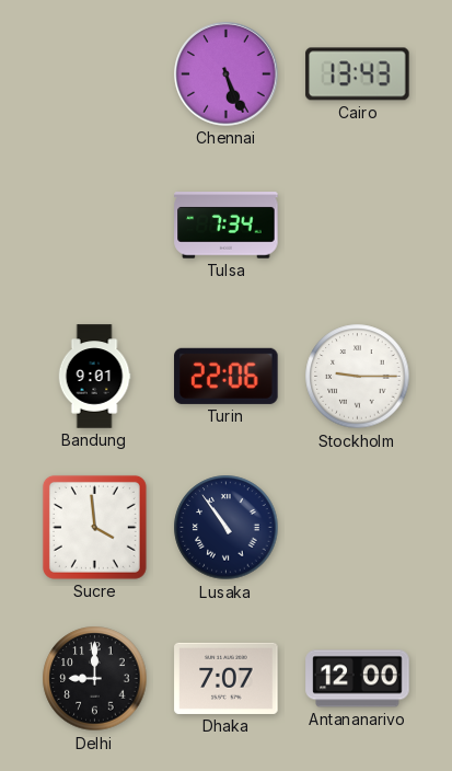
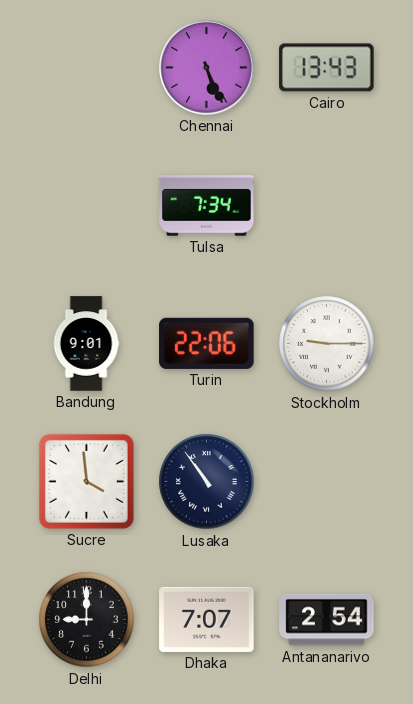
Antananarivo: 12:00 -> 2:54
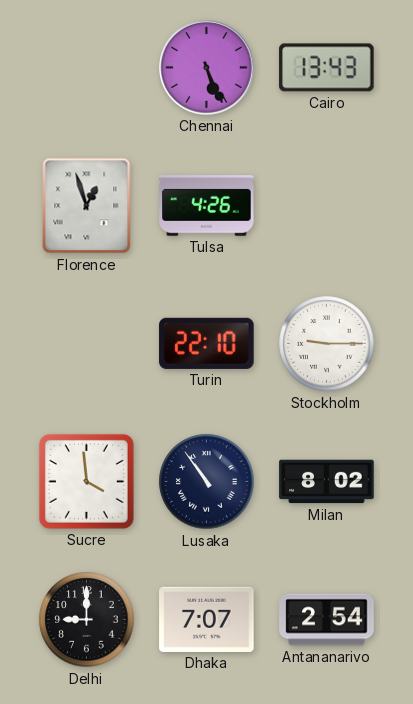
Florence: none -> 12:57
Tulsa: 7:34 -> 4:26
Bandung: 9:01 -> none
Turin: 22:06 -> 22:10
Milan: none -> 8:02
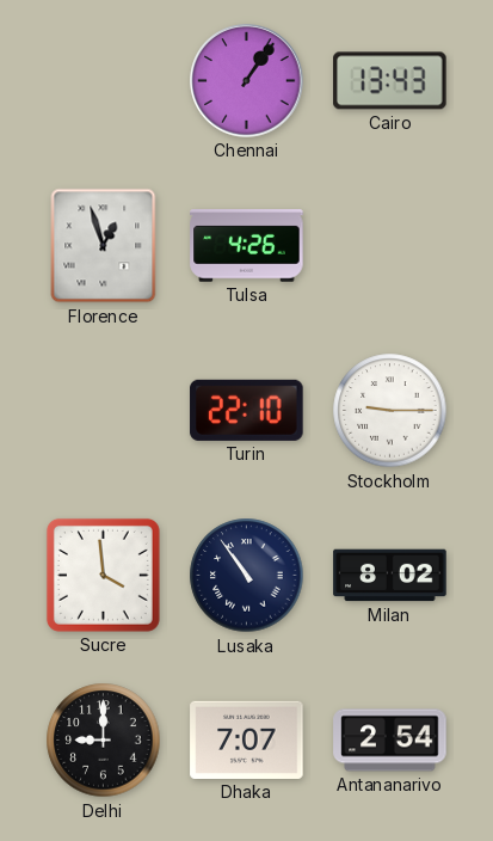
Chennai: 5:26 -> 1:06
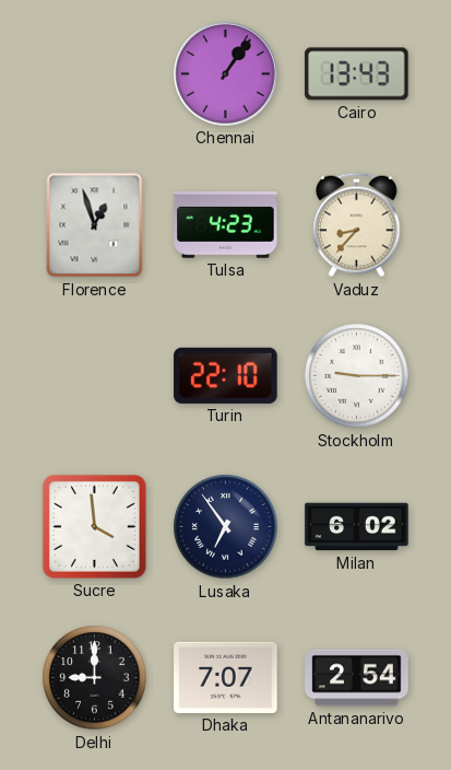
Tulsa: 4:26 -> 4:23
Vaduz: none -> 8:37
Lusaka: 10:54 -> 6:54
Milan: 8:02 -> 6:02
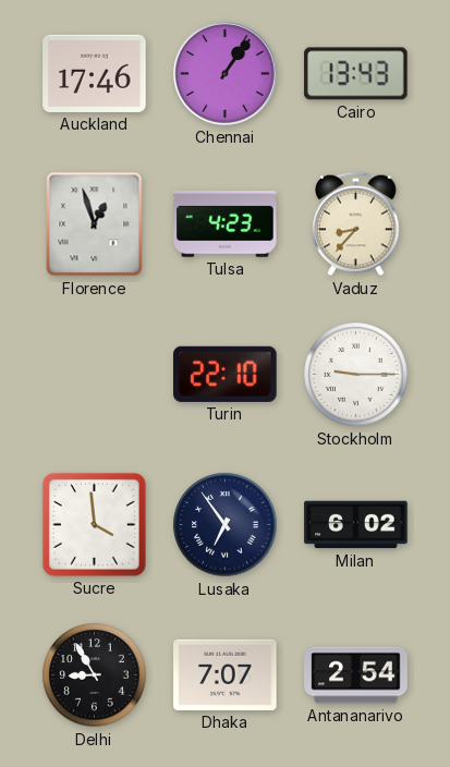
Auckland: none -> 17:46
Delhi: 9:00 -> 8:55
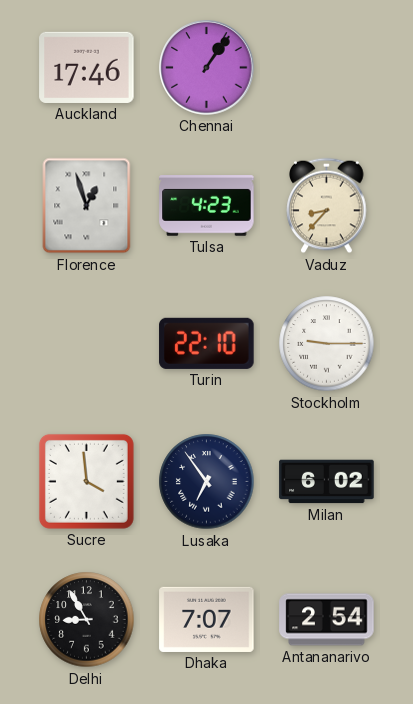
Cairo: 13:43 -> none
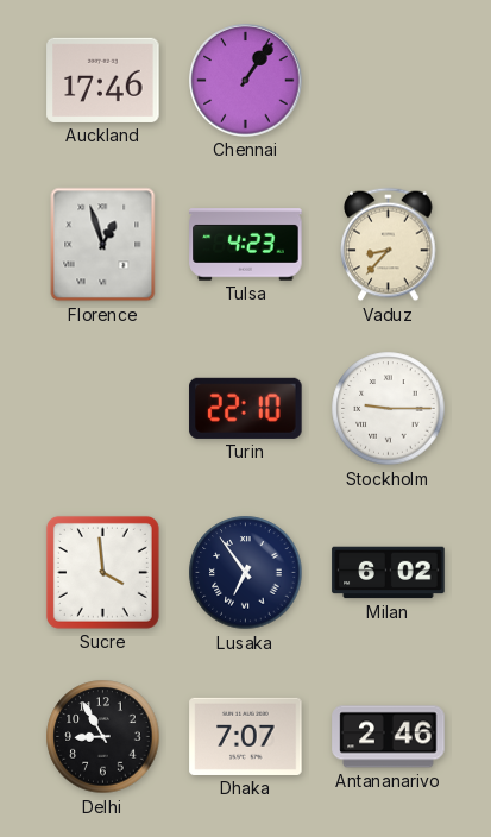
Antananarivo: 2:54 -> 2:46
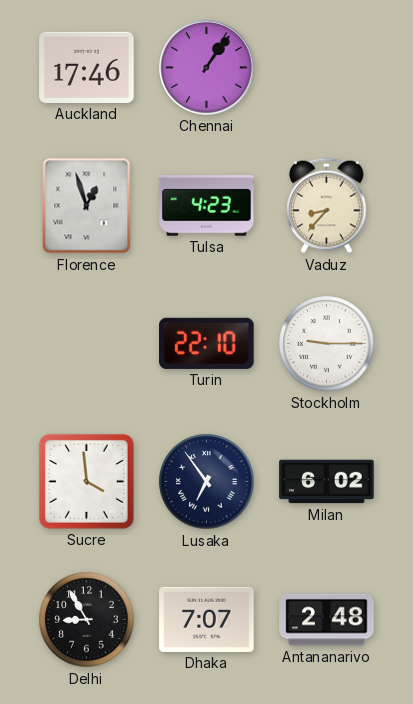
Antananarivo: 2:46 -> 2:48
